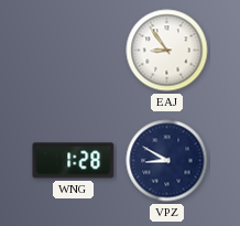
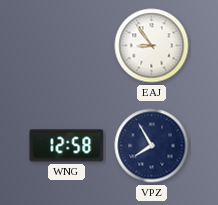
WNG: 1:28 -> 12:58
VPZ: 8:50 -> 7:55
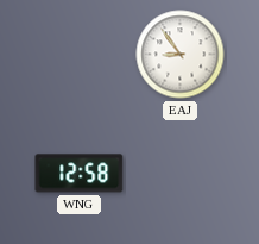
VPZ: 7:55 -> none
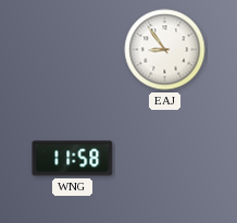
WNG: 12:58 -> 11:58
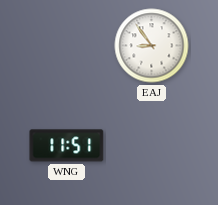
WNG: 11:58 -> 11:51
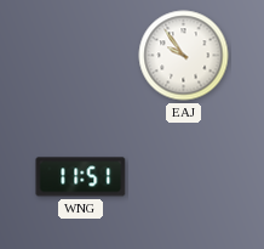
EAJ: 8:54 -> 9:54
